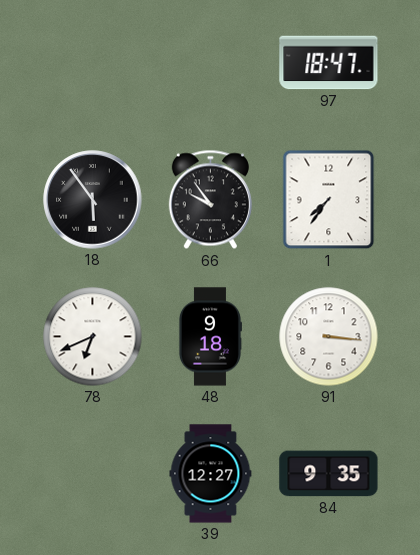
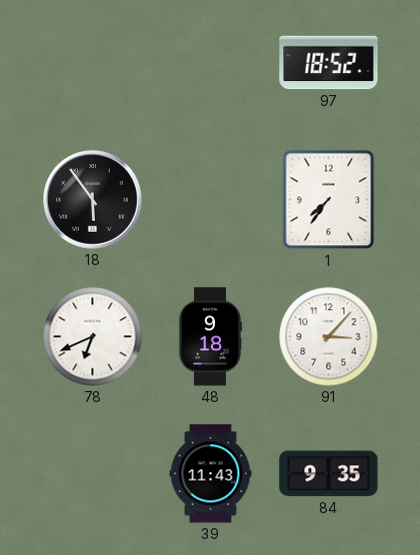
97: 18:47 -> 18:52
66: 9:54 -> none
91: 3:16 -> 3:07
39: 12:27 -> 11:43
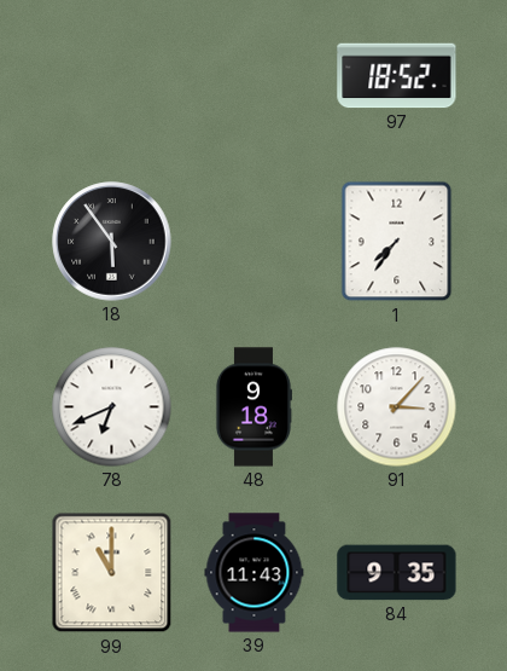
99: none -> 11:00
